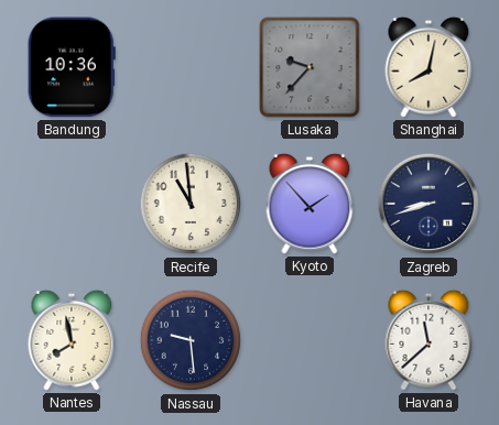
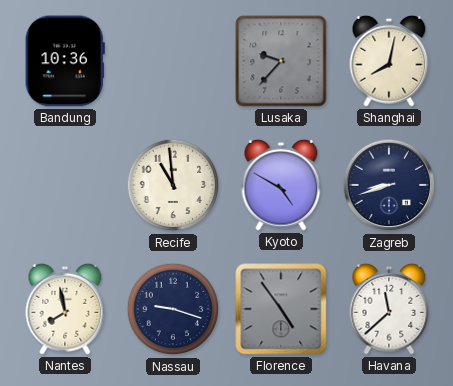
Kyoto: 1:53 -> 4:50
Nassau: 9:29 -> 9:18
Florence: none -> 4:54
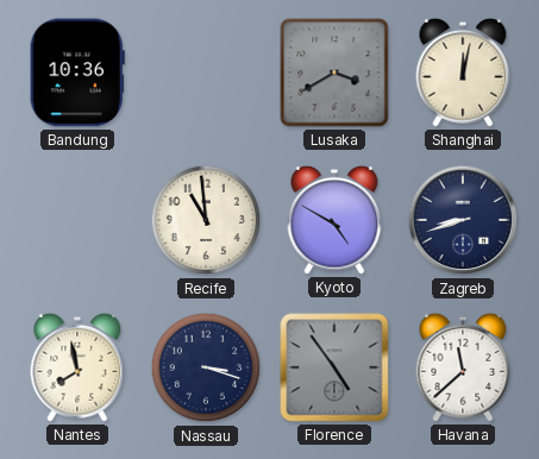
Lusaka: 9:37 -> 3:40
Shanghai: 8:02 -> 12:02
Nassau: 9:18 -> 3:18
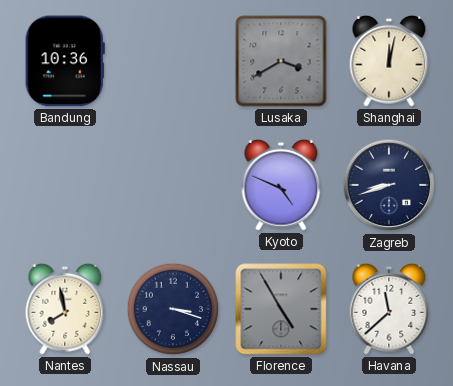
Recife: 10:59 -> none
Kyoto: 4:50 -> 4:49
Florence: 4:54 -> 4:55
